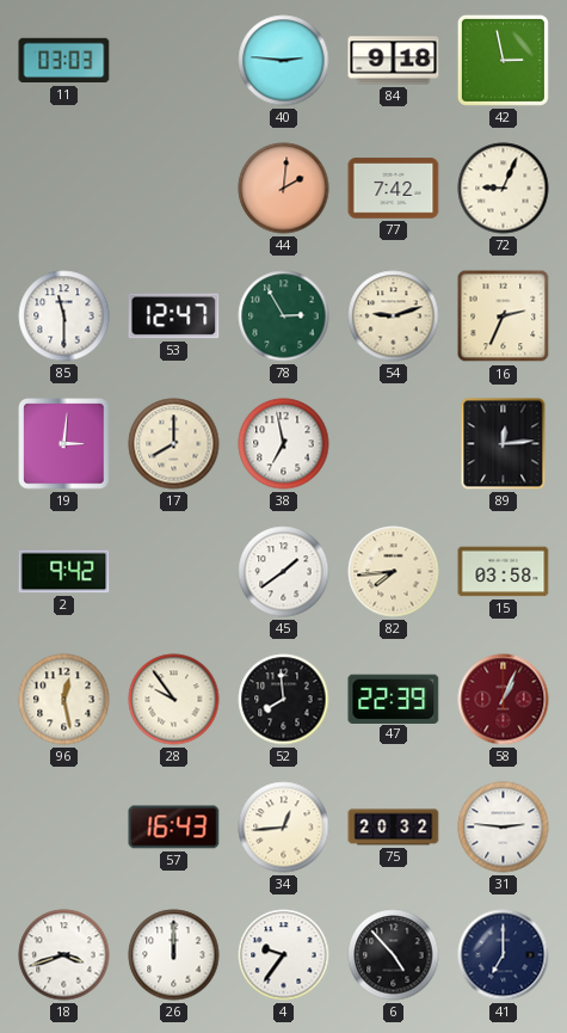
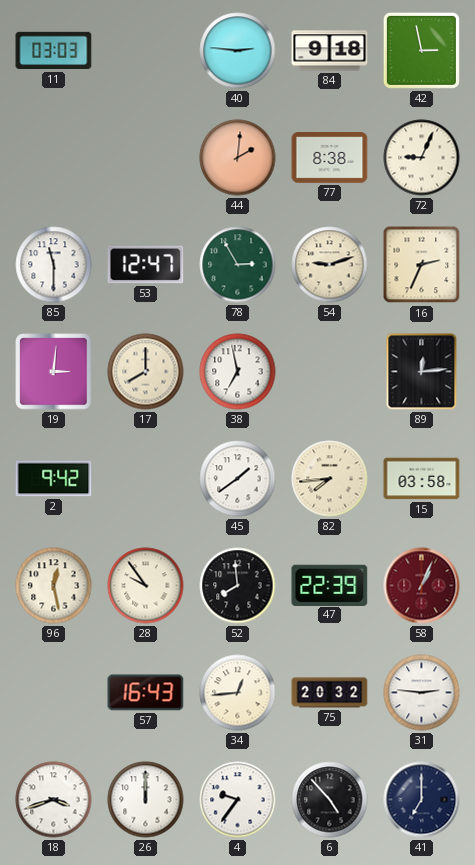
77: 7:42 -> 8:38
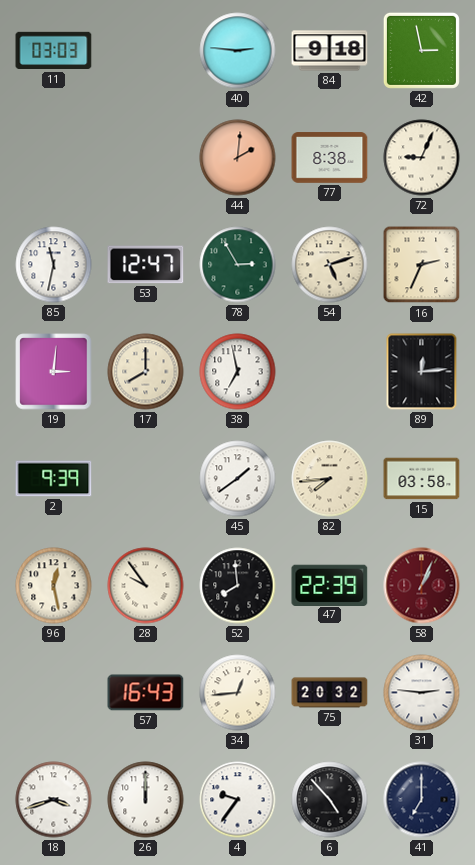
85: 11:30 -> 11:32
54: 9:12 -> 5:12
2: 9:42 -> 9:39
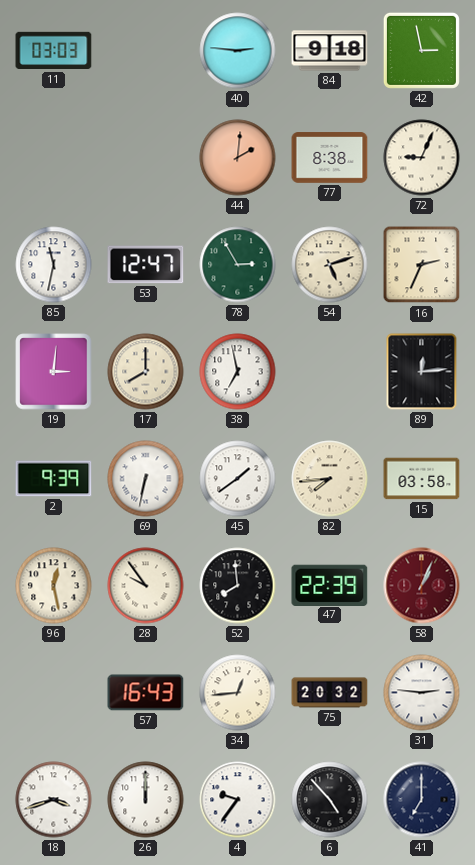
69: none -> 6:32
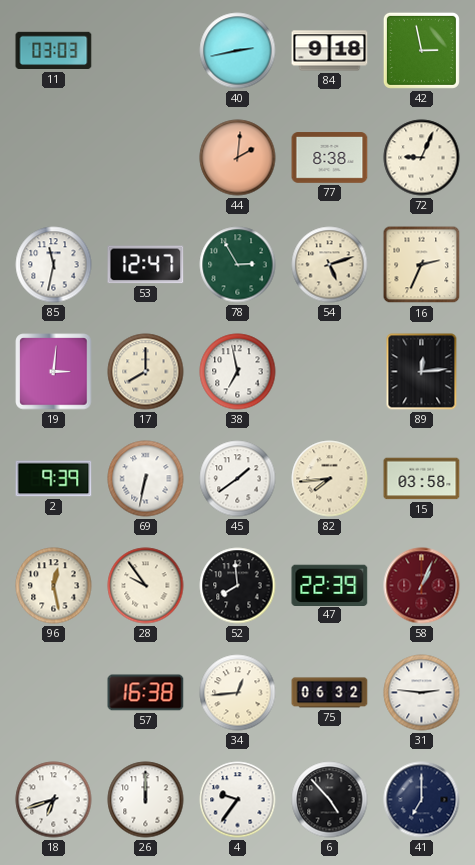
40: 2:46 -> 2:43
57: 16:43 -> 16:38
75: 20:32 -> 06:32
18: 3:42 -> 6:42
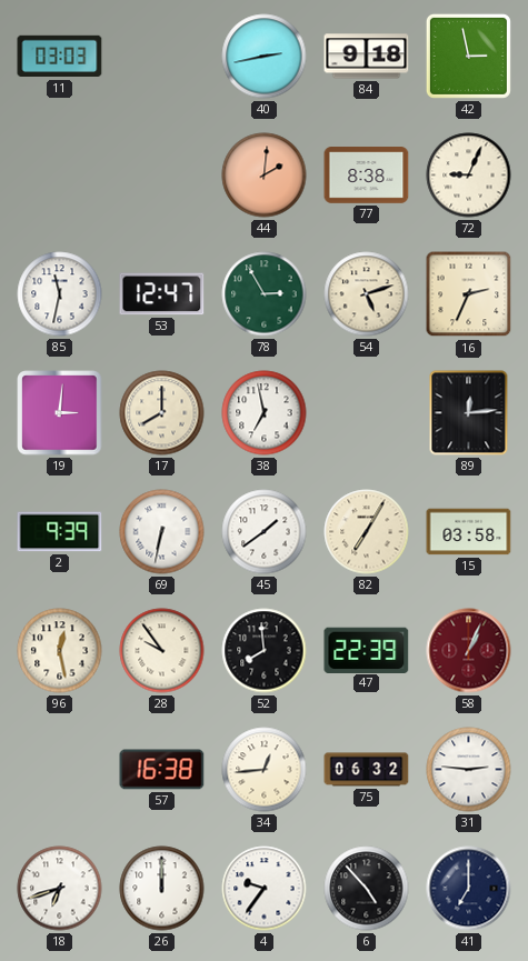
82: 7:44 -> 7:05
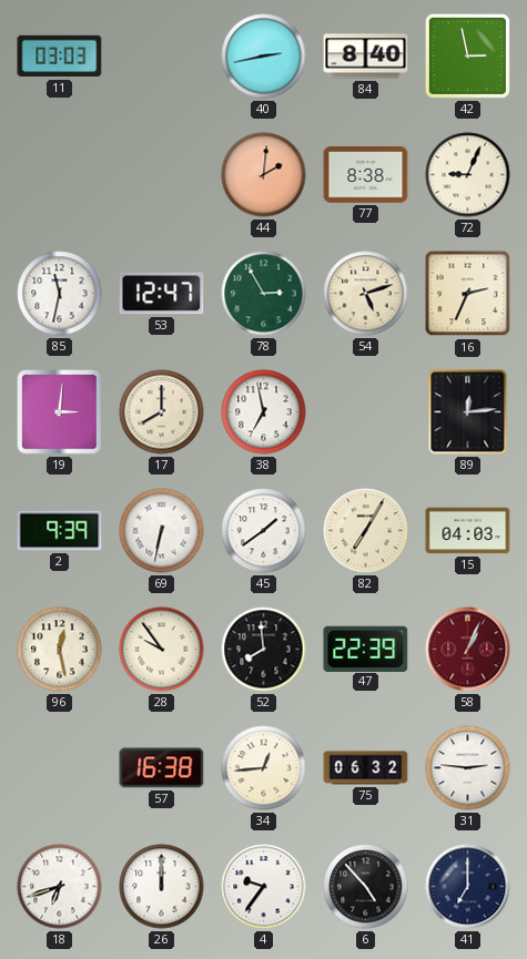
84: 9:18 -> 8:40
15: 03:58 -> 04:03
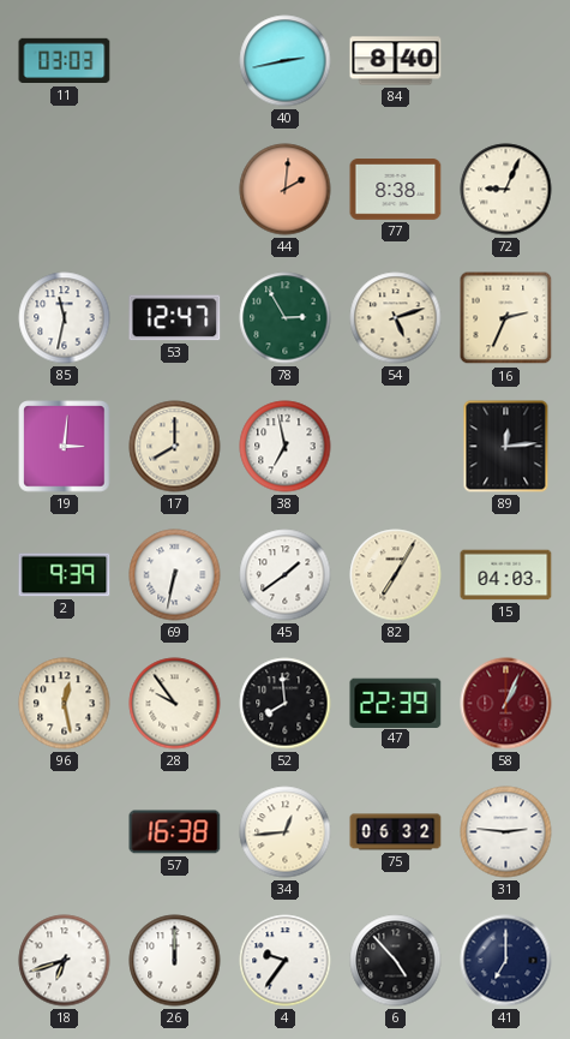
42: 2:58 -> none
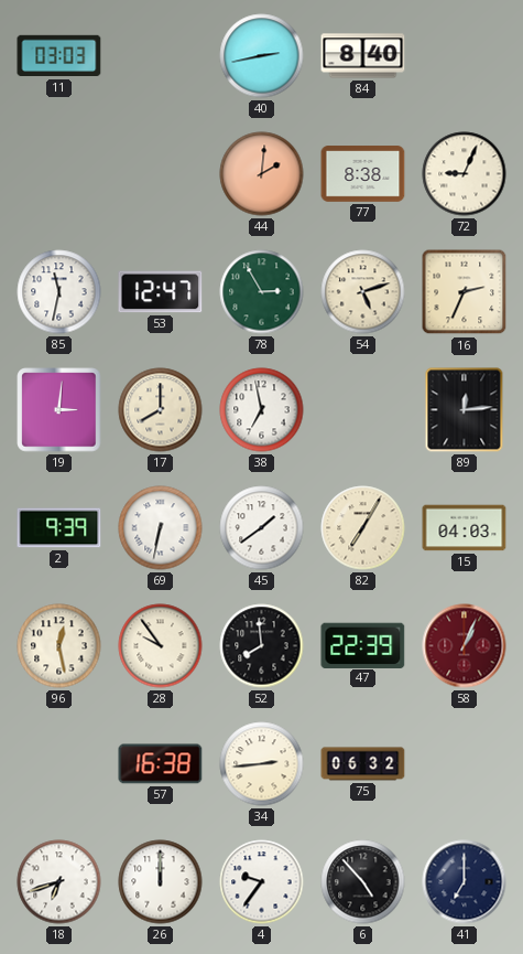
34: 12:44 -> 2:44
31: 2:46 -> none
